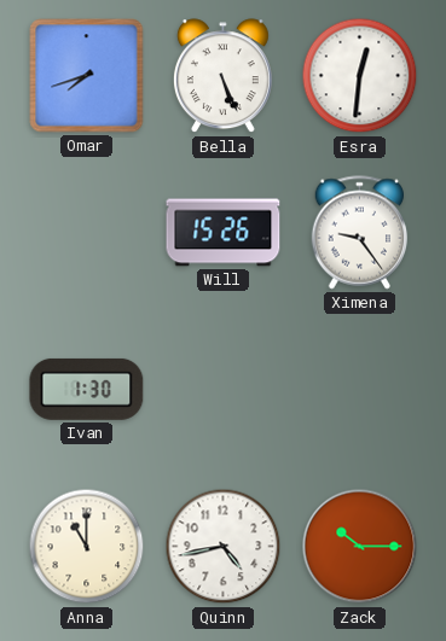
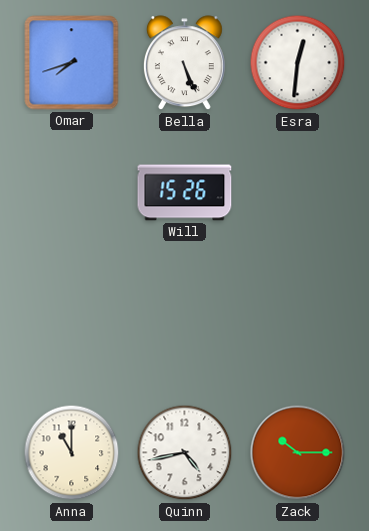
Ximena: 9:24 -> none
Ivan: 1:30 -> none
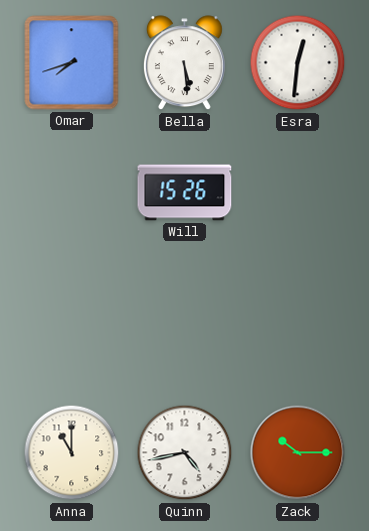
Bella: 5:26 -> 5:29
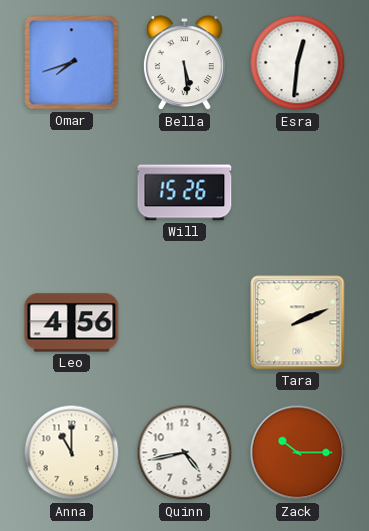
Leo: none -> 4:56
Tara: none -> 2:11
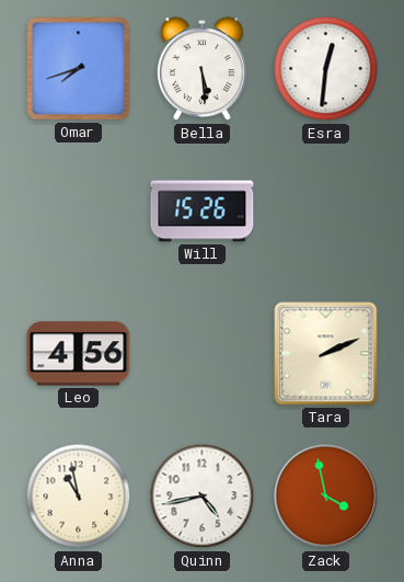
Anna: 11:00 -> 10:58
Zack: 10:15 -> 3:58
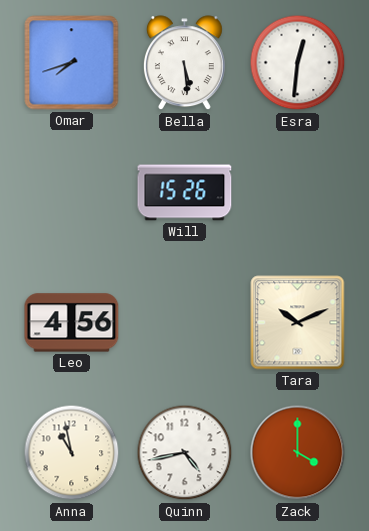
Tara: 2:11 -> 10:11
Zack: 3:58 -> 4:00
